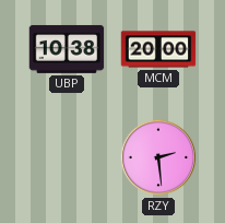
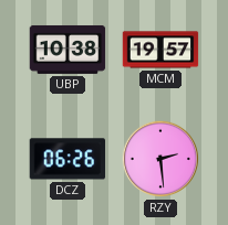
MCM: 20:00 -> 19:57
DCZ: none -> 06:26
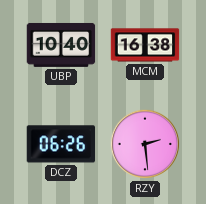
UBP: 10:38 -> 10:40
MCM: 19:57 -> 16:38
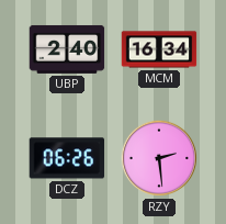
UBP: 10:40 -> 2:40
MCM: 16:38 -> 16:34
